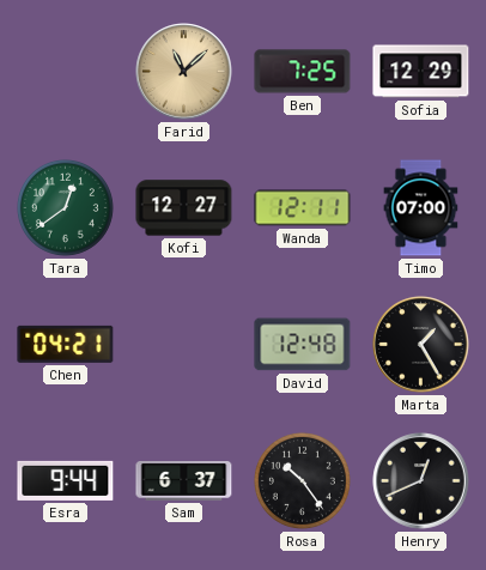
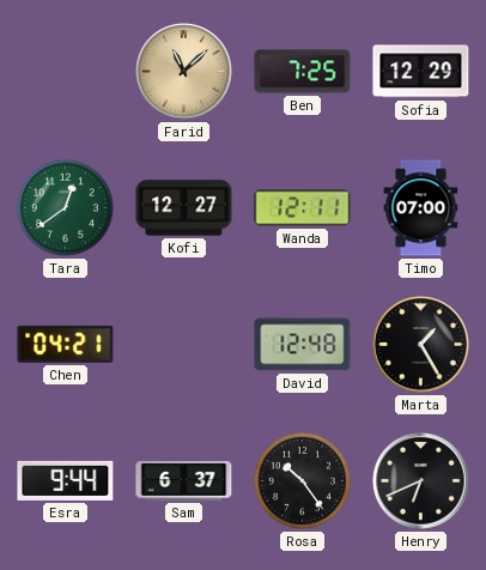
Henry: 12:41 -> 6:41
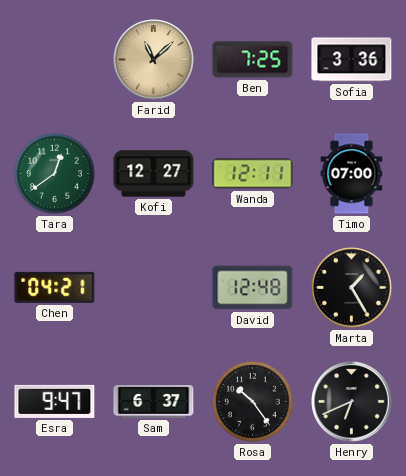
Sofia: 12:29 -> 3:36
Esra: 9:44 -> 9:47
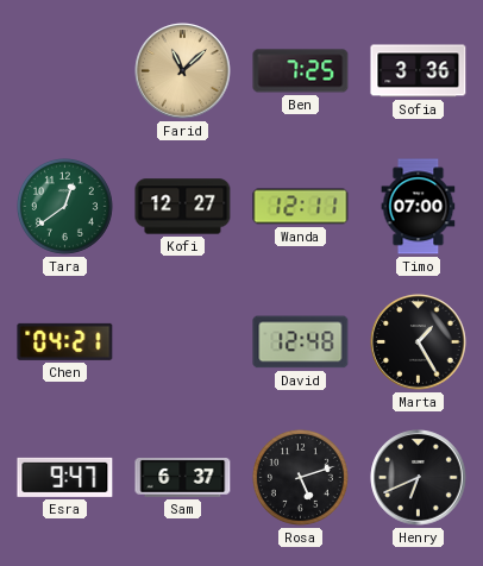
Rosa: 10:24 -> 5:12
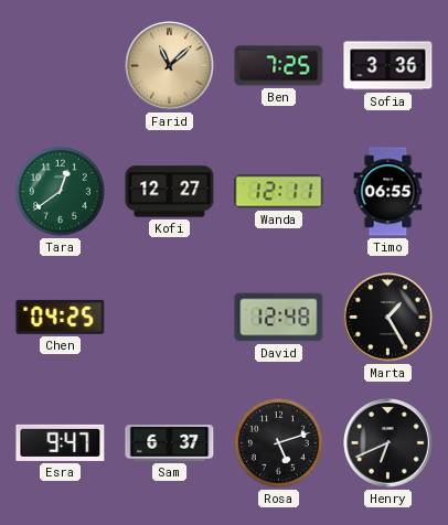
Timo: 07:00 -> 06:55
Chen: 04:21 -> 04:25
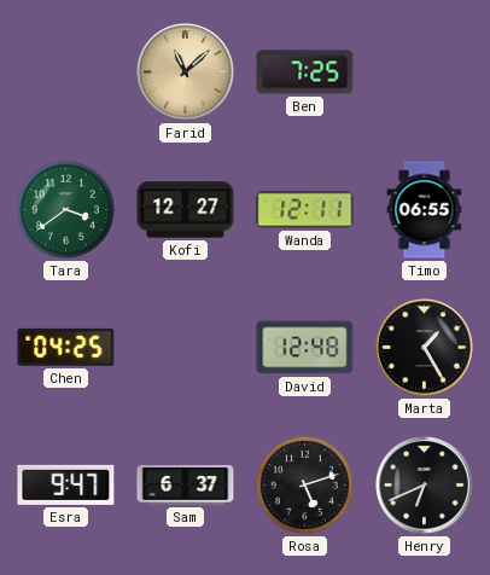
Sofia: 3:36 -> none
Tara: 12:39 -> 3:39
